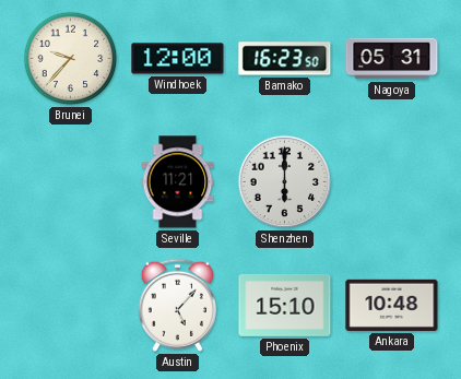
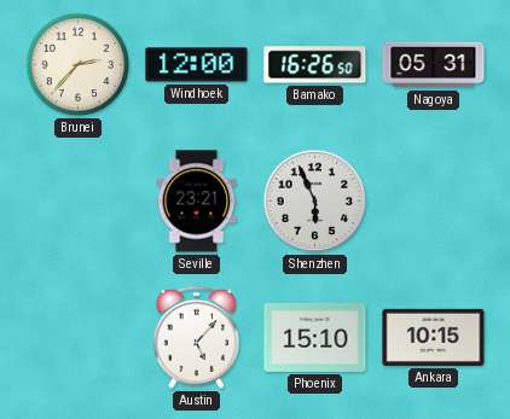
Brunei: 9:37 -> 2:37
Bamako: 16:23 -> 16:26
Seville: 11:21 -> 23:21
Shenzhen: 6:00 -> 5:56
Ankara: 10:48 -> 10:15
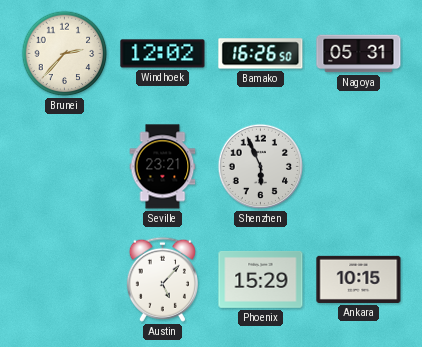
Windhoek: 12:00 -> 12:02
Phoenix: 15:10 -> 15:29
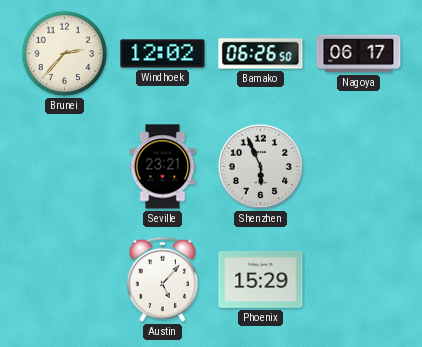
Bamako: 16:26 -> 06:26
Nagoya: 05:31 -> 06:17
Ankara: 10:15 -> none
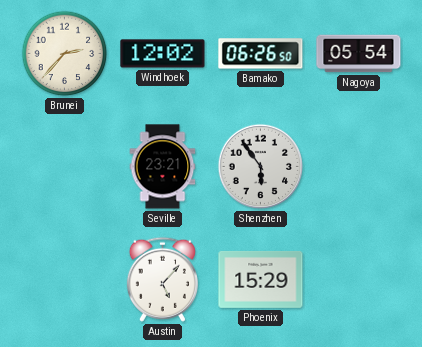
Nagoya: 06:17 -> 05:54
Shenzhen: 5:56 -> 5:54
